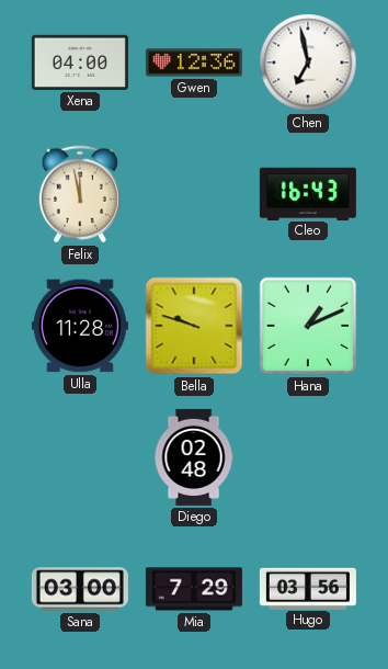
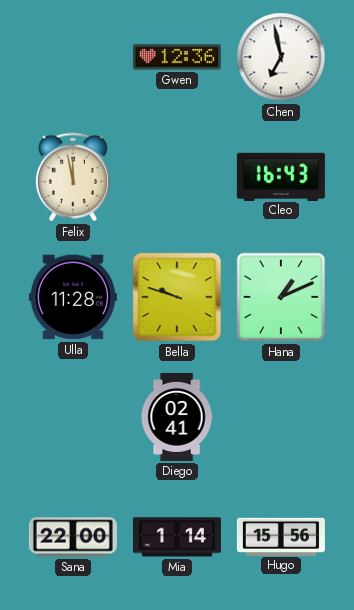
Xena: 04:00 -> none
Diego: 02:48 -> 02:41
Sana: 03:00 -> 22:00
Mia: 7:29 -> 1:14
Hugo: 03:56 -> 15:56
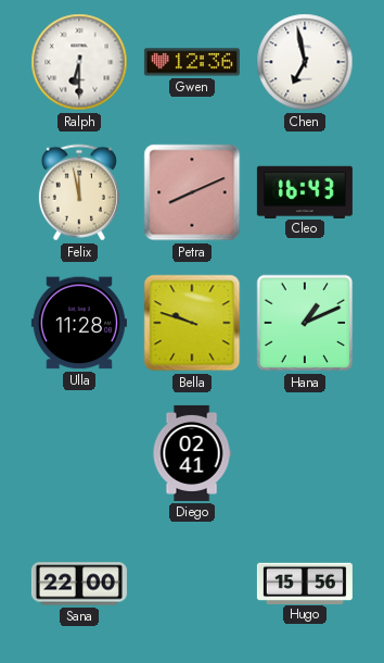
Ralph: none -> 6:30
Petra: none -> 8:11
Mia: 1:14 -> none
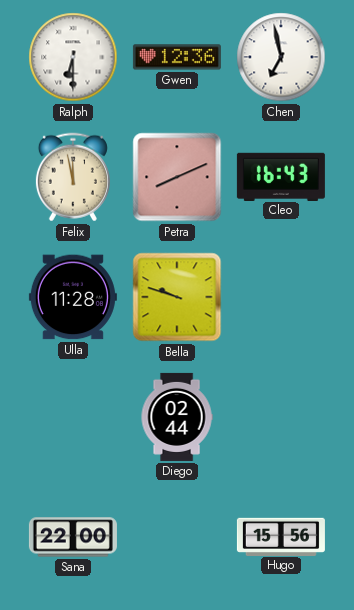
Hana: 1:11 -> none
Diego: 02:41 -> 02:44
